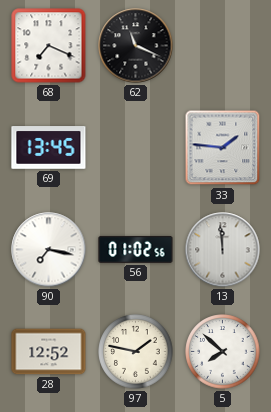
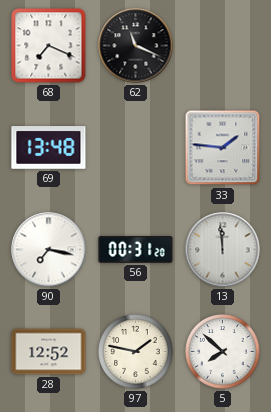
69: 13:45 -> 13:48
56: 01:02 -> 00:31
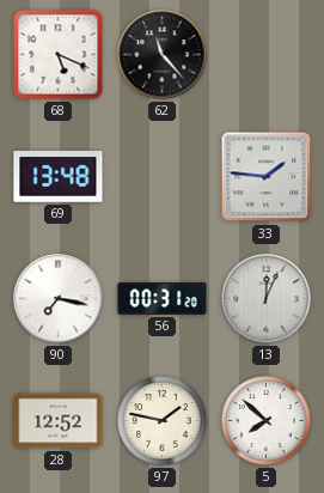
68: 7:19 -> 5:19
62: 11:19 -> 11:23
13: 11:59 -> 12:04
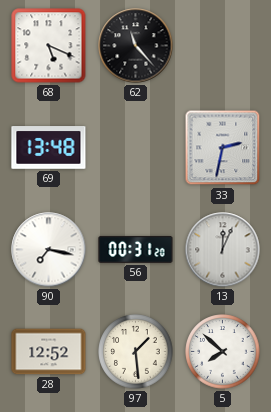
33: 1:46 -> 2:32
97: 1:47 -> 1:29
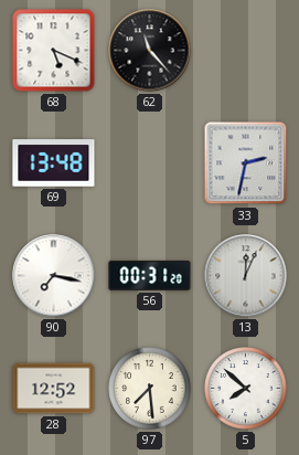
97: 1:29 -> 7:29
